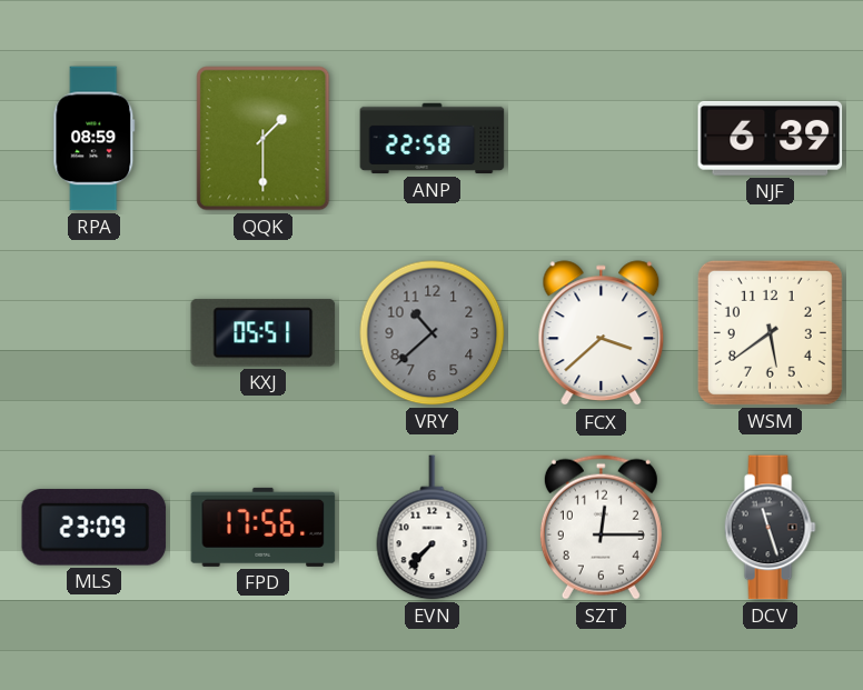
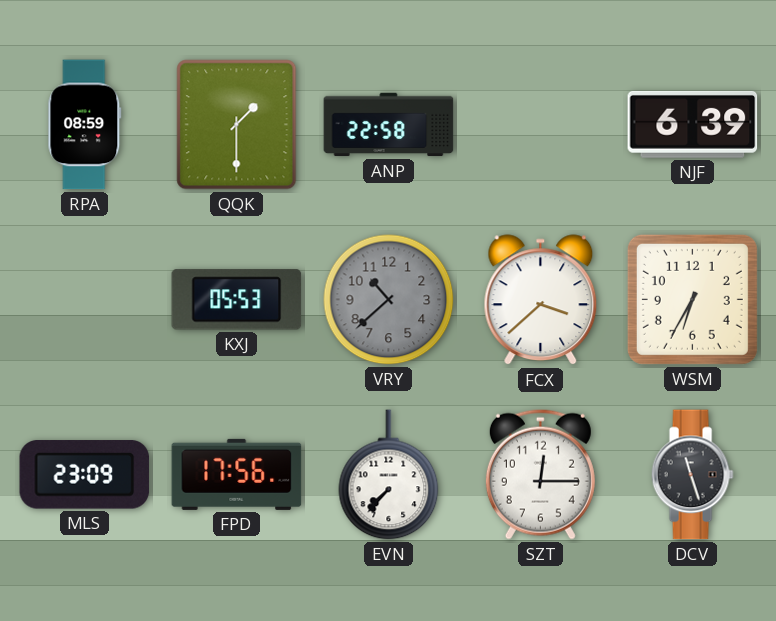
KXJ: 05:51 -> 05:53
WSM: 5:39 -> 6:35
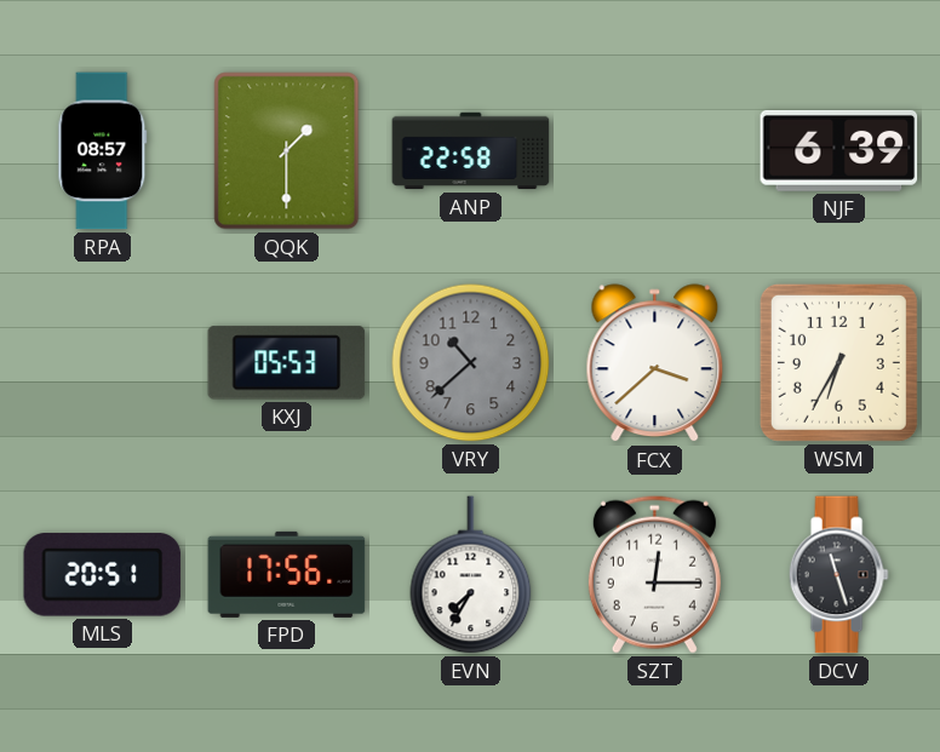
RPA: 08:59 -> 08:57
MLS: 23:09 -> 20:51
EVN: 7:37 -> 7:35
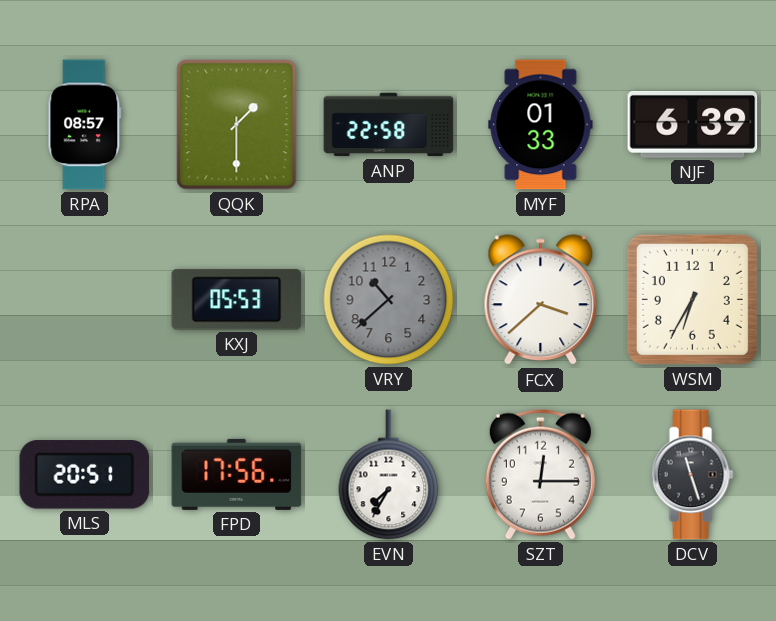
MYF: none -> 01:33
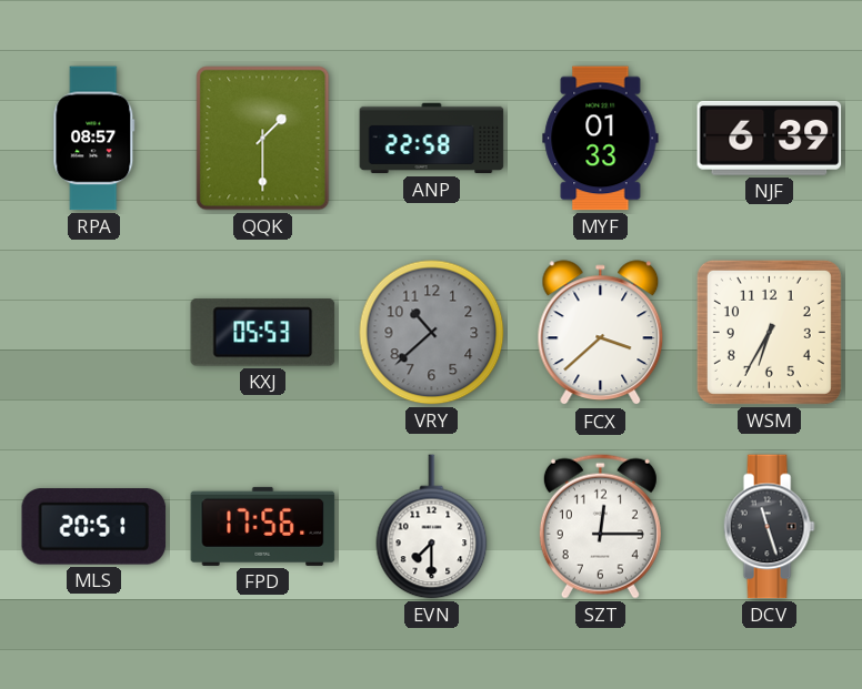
EVN: 7:35 -> 7:30
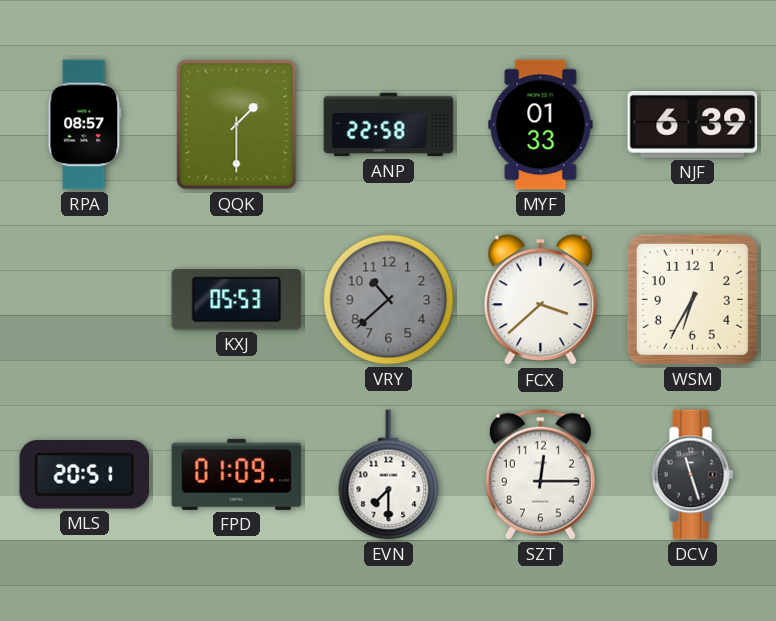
FPD: 17:56 -> 01:09
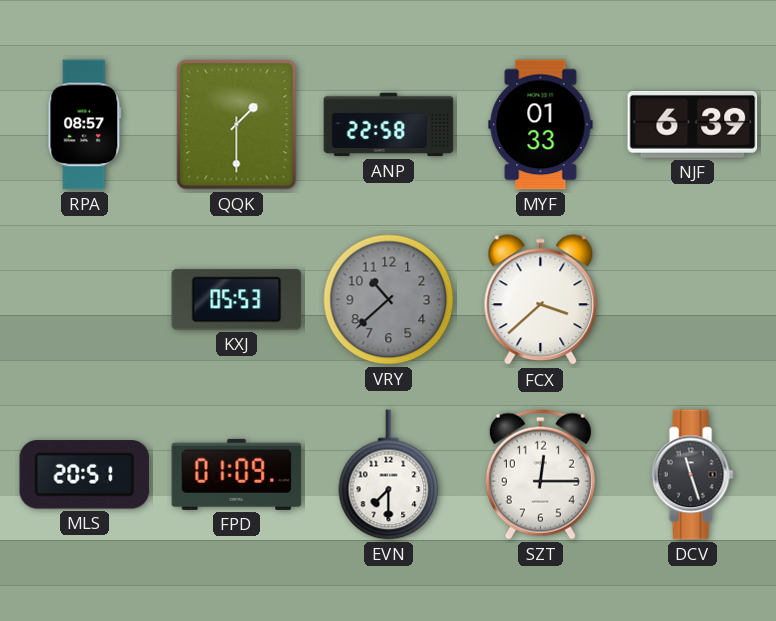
WSM: 6:35 -> none
